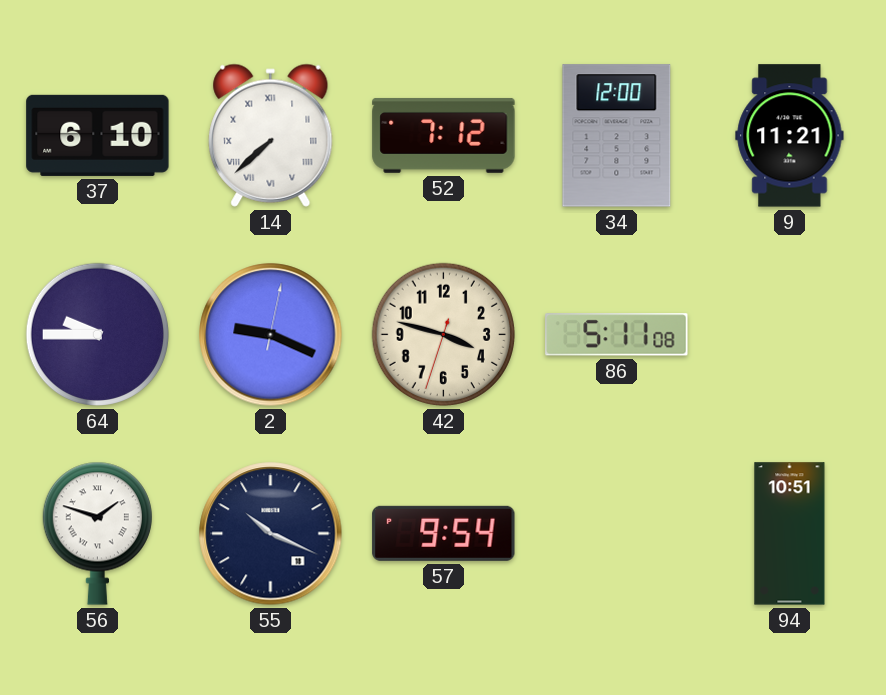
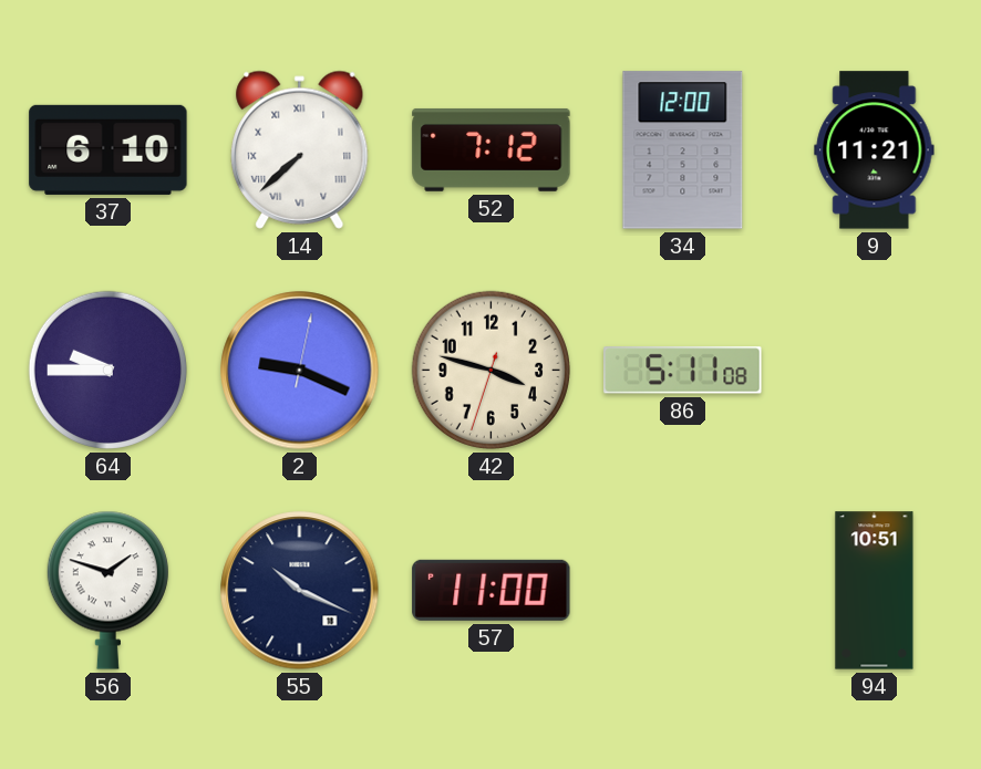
57: 9:54 -> 11:00
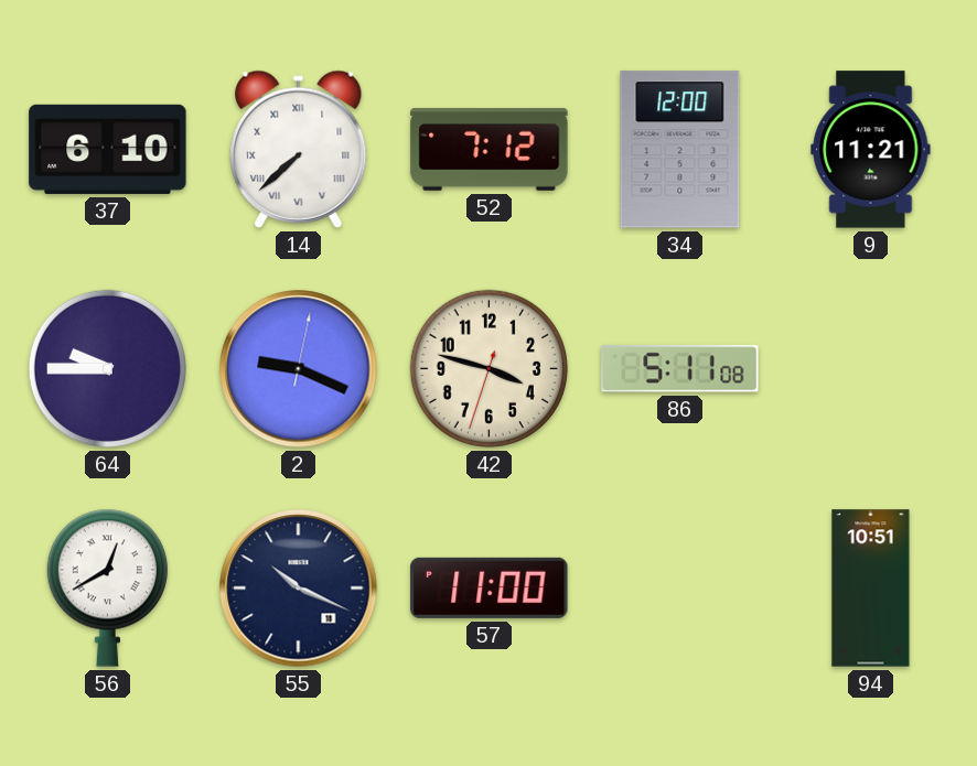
56: 1:48 -> 12:40
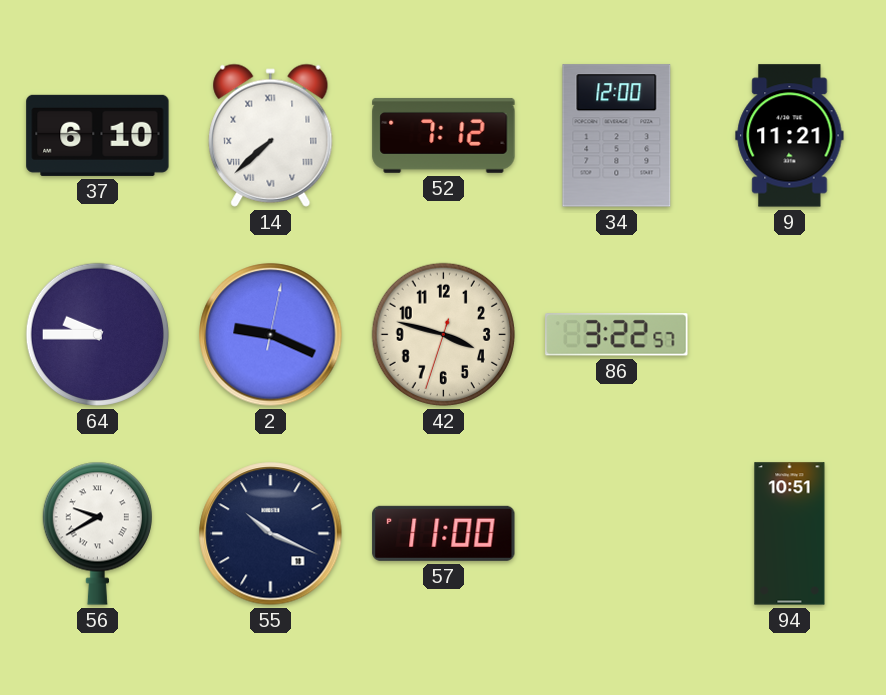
86: 5:11 -> 3:22
56: 12:40 -> 9:40
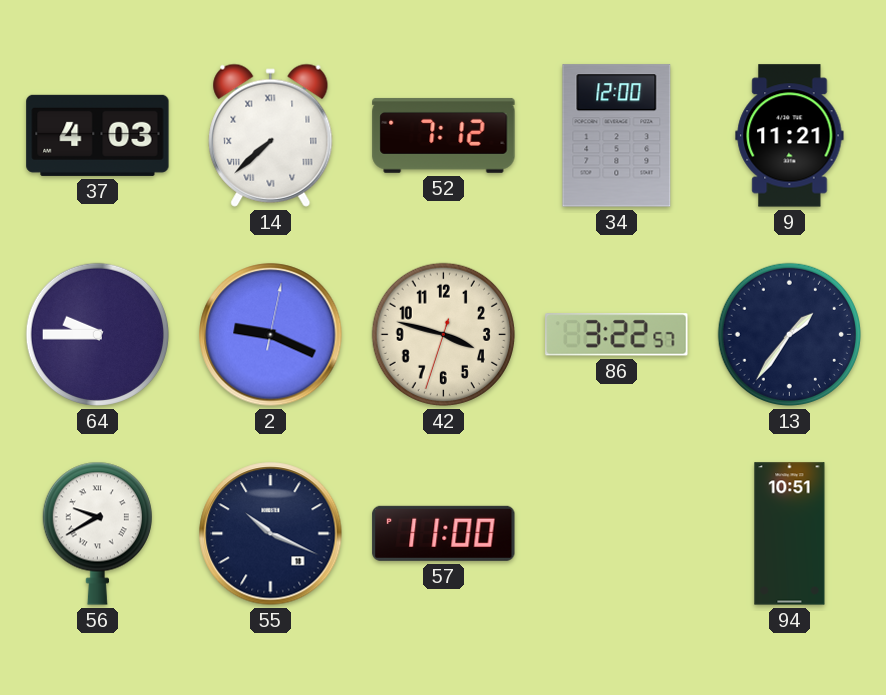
37: 6:10 -> 4:03
13: none -> 1:36
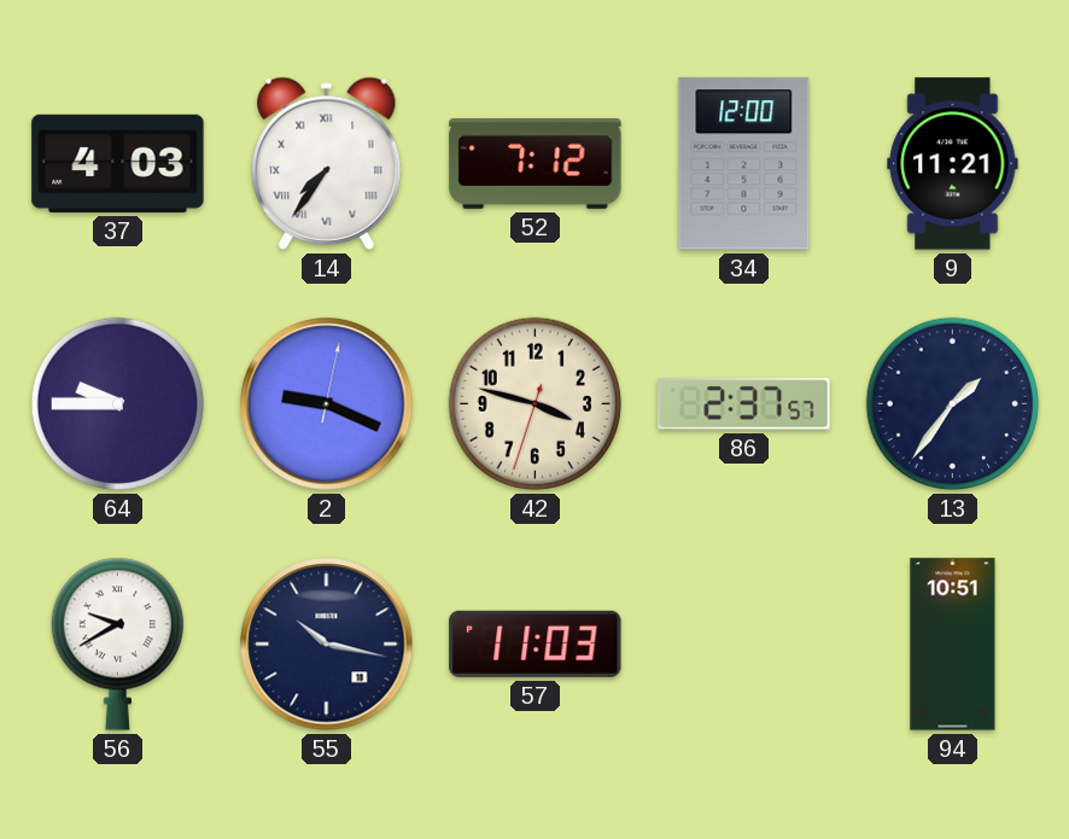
14: 7:38 -> 7:36
86: 3:22 -> 2:37
55: 10:19 -> 10:17
57: 11:00 -> 11:03
